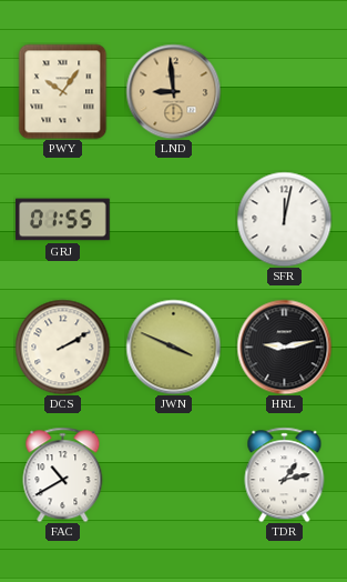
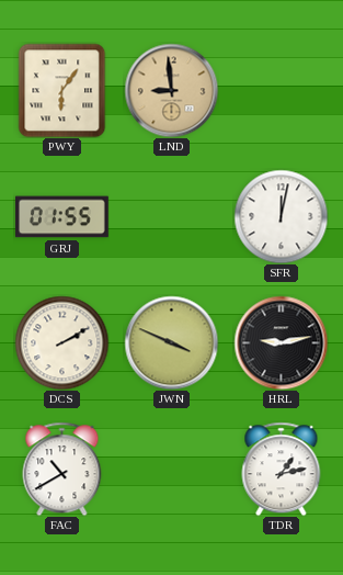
PWY: 10:06 -> 6:06
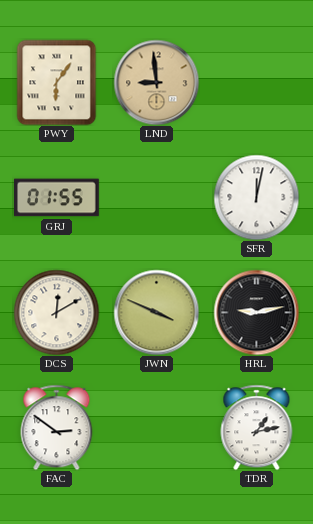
DCS: 2:10 -> 12:10
FAC: 10:40 -> 2:51
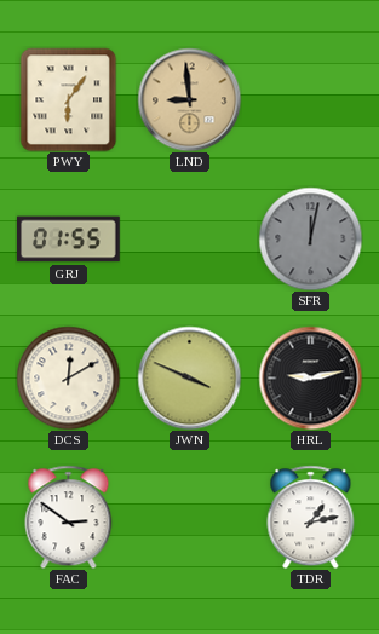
SFR dial: white -> grey
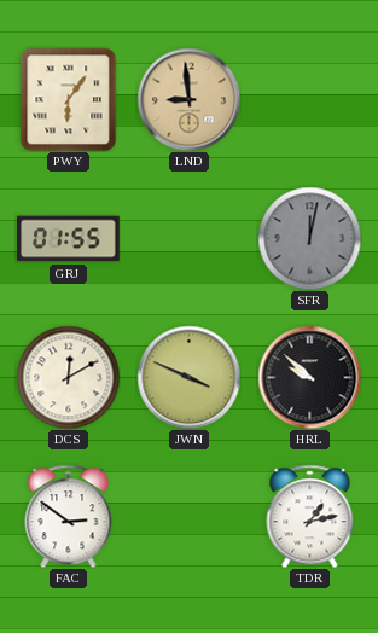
HRL: 9:13 -> 9:52
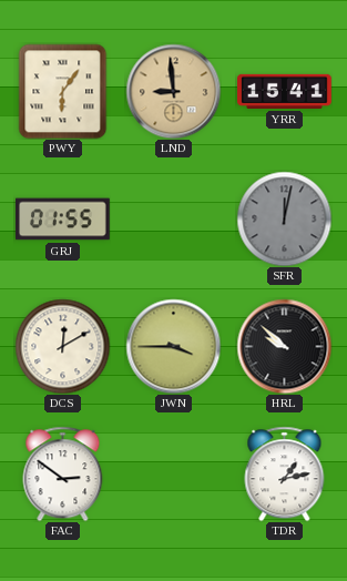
YRR: none -> 15:41
JWN: 3:49 -> 3:45
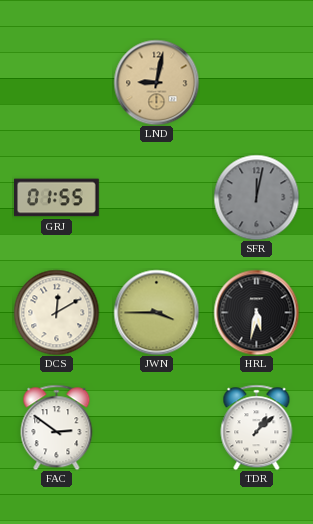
PWY: 6:06 -> none
LND: 8:59 -> 9:02
YRR: 15:41 -> none
HRL: 9:52 -> 5:32
TDR: 1:13 -> 1:08
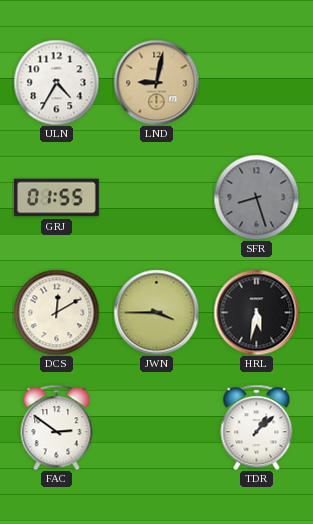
ULN: none -> 4:35
SFR: 12:02 -> 8:27
